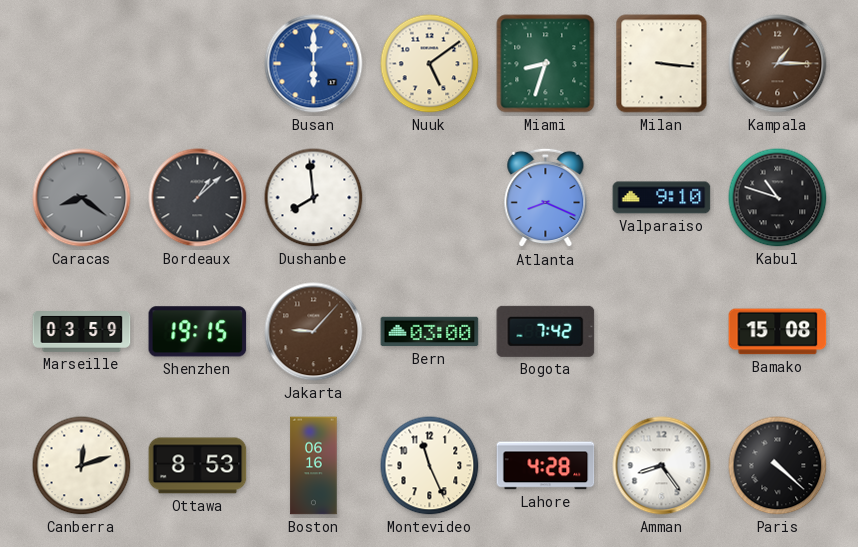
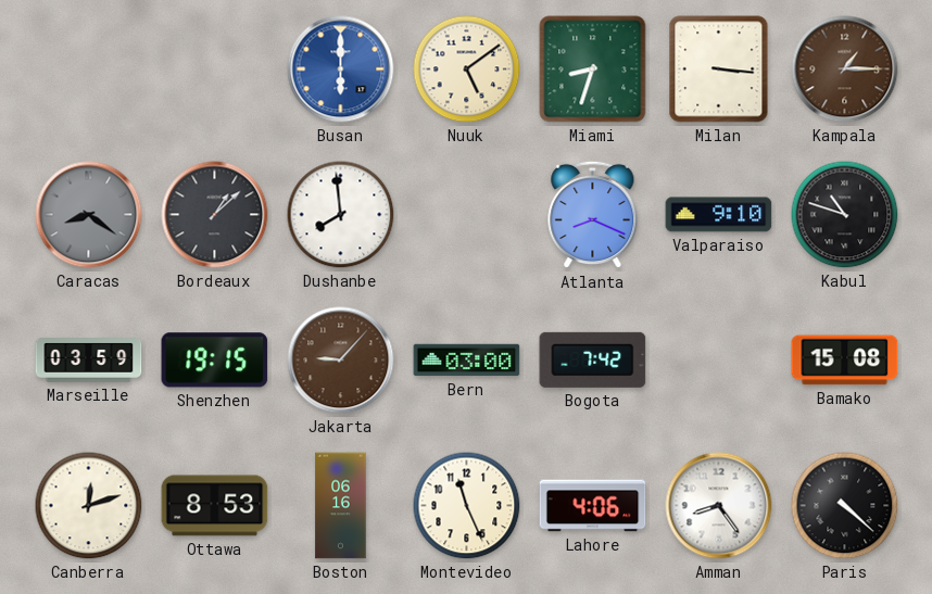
Lahore: 4:28 -> 4:06
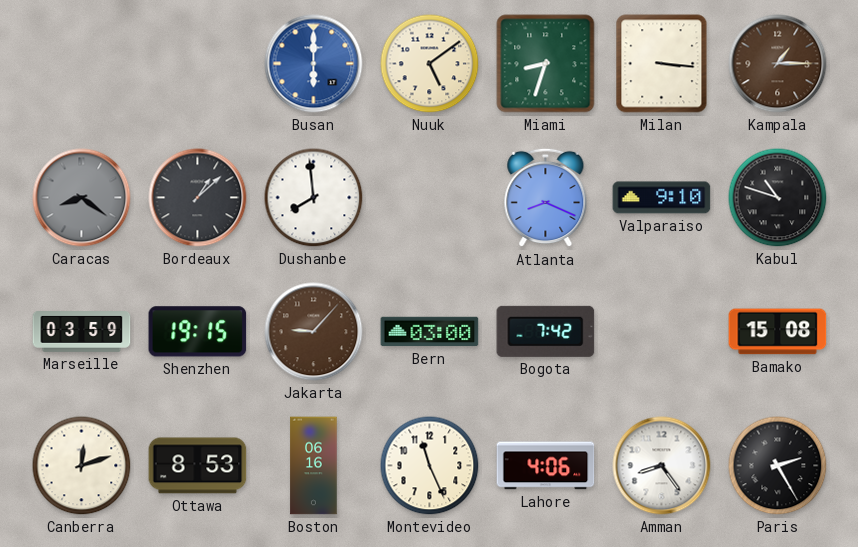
Paris: 4:22 -> 2:25
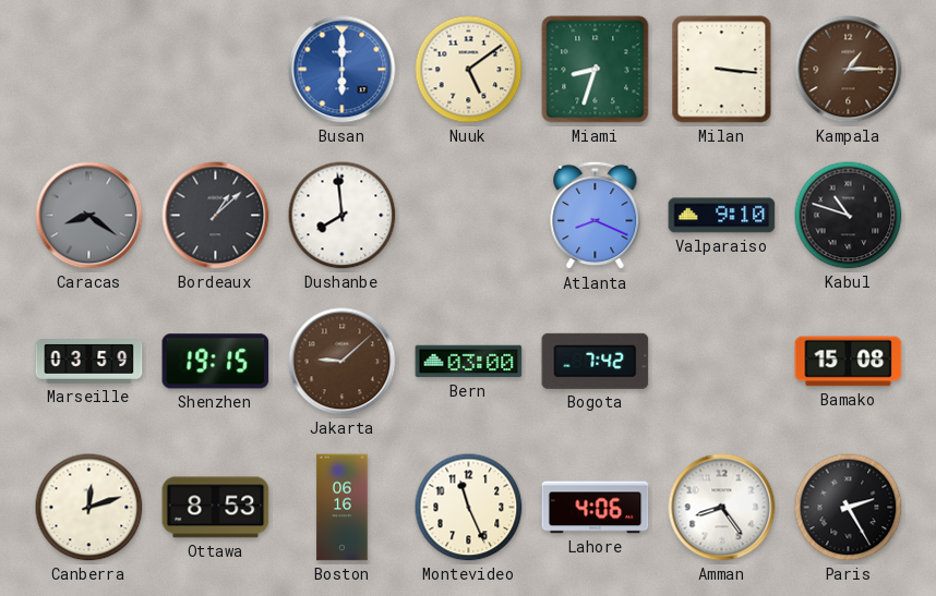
Jakarta: 9:07 -> 9:08
